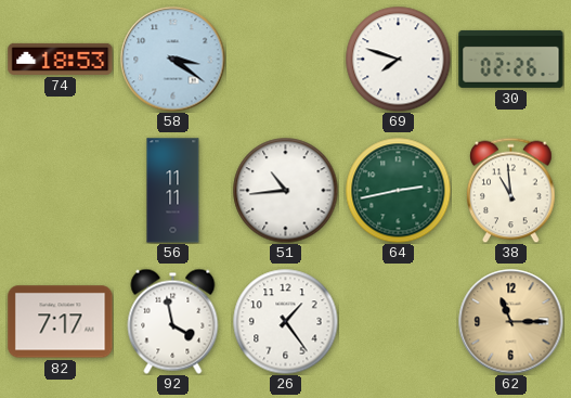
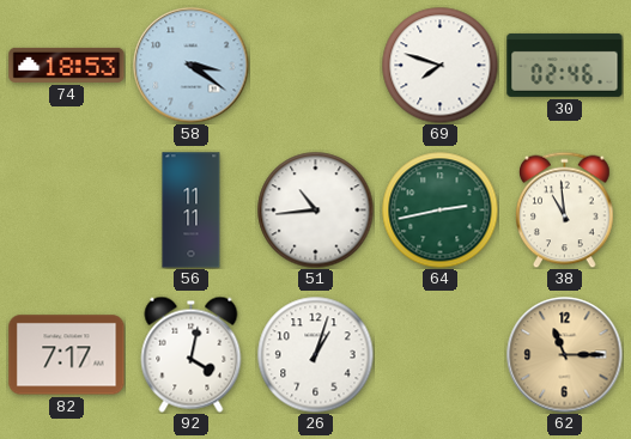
30: 02:26 -> 02:46
92: 3:58 -> 4:02
26: 1:24 -> 1:03
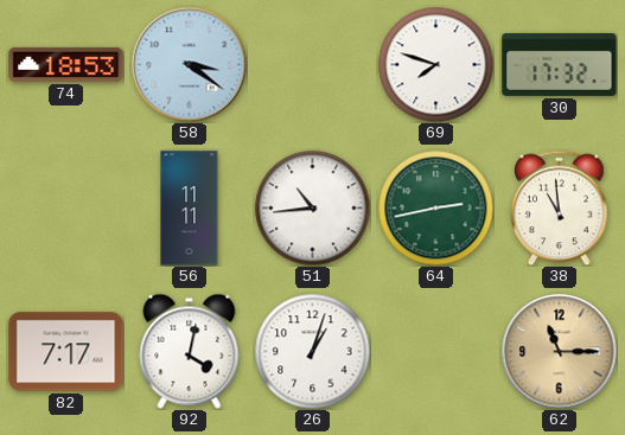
30: 02:46 -> 17:32
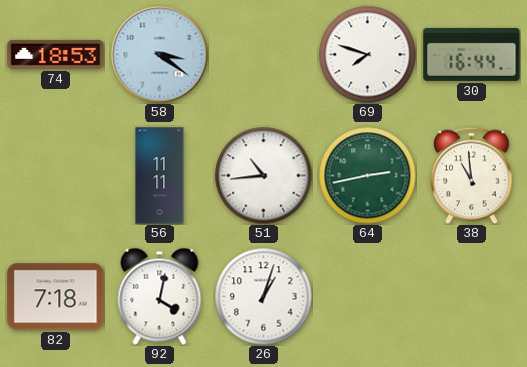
30: 17:32 -> 16:44
82: 7:17 -> 7:18
62: 11:15 -> none
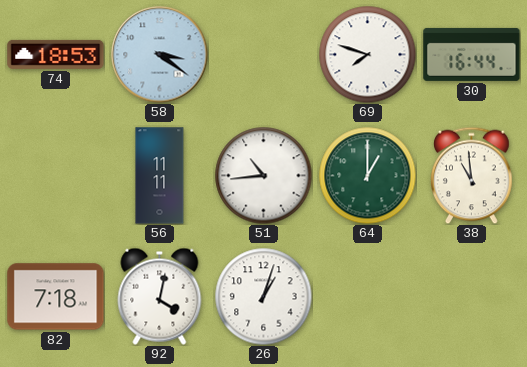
64: 2:43 -> 1:00
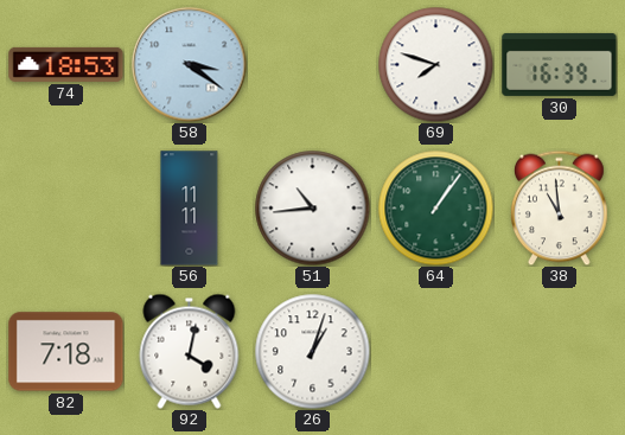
30: 16:44 -> 16:39
64: 1:00 -> 1:06
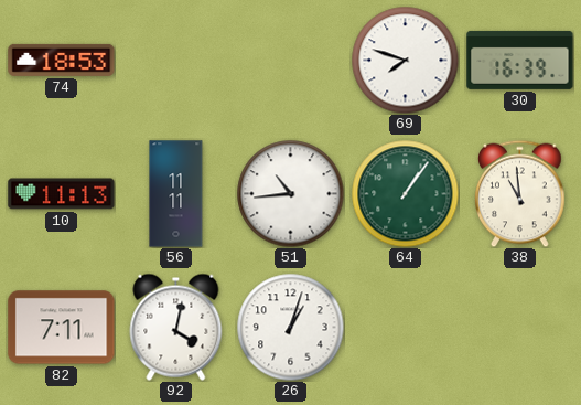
58: 3:21 -> none
10: none -> 11:13
82: 7:18 -> 7:11
